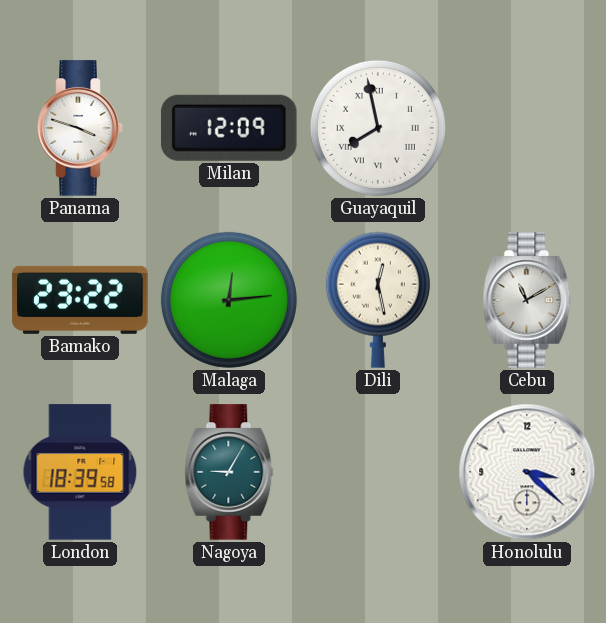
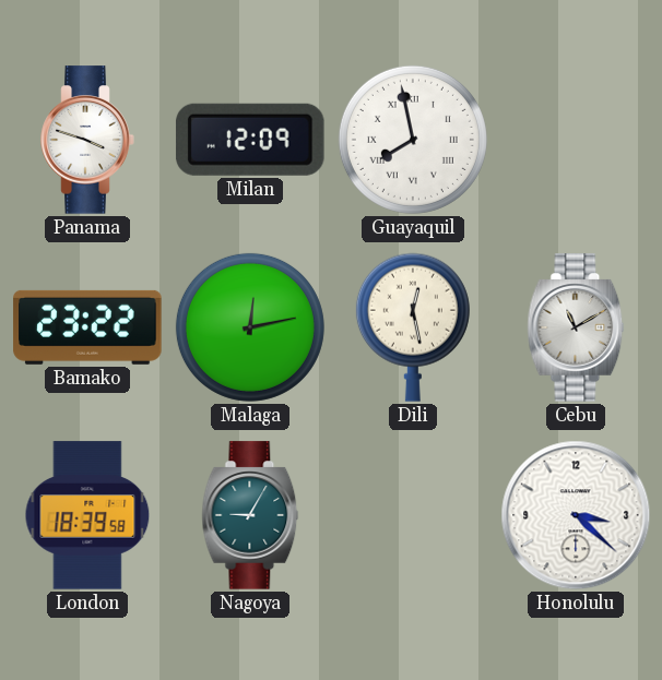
Malaga: 12:14 -> 12:13
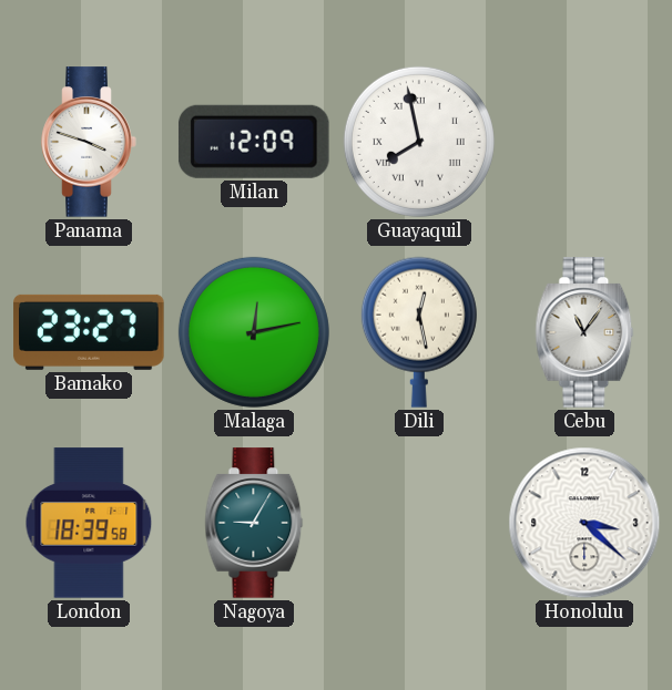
Bamako: 23:22 -> 23:27
Cebu: 11:10 -> 11:06
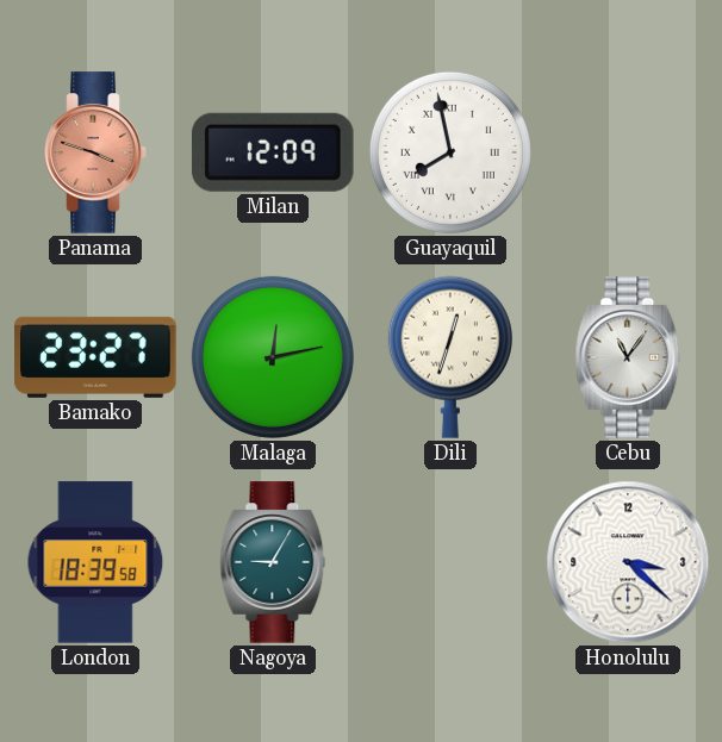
Panama dial: white -> salmon
Dili: 12:28 -> 12:33
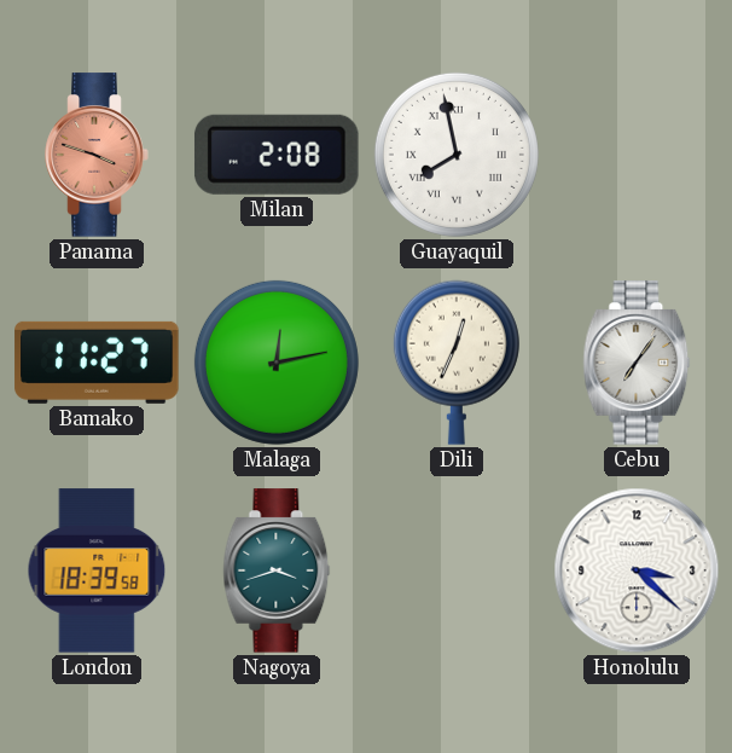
Milan: 12:09 -> 2:08
Bamako: 23:27 -> 11:27
Dili: 12:33 -> 12:34
Cebu: 11:06 -> 7:06
Nagoya: 9:05 -> 3:42
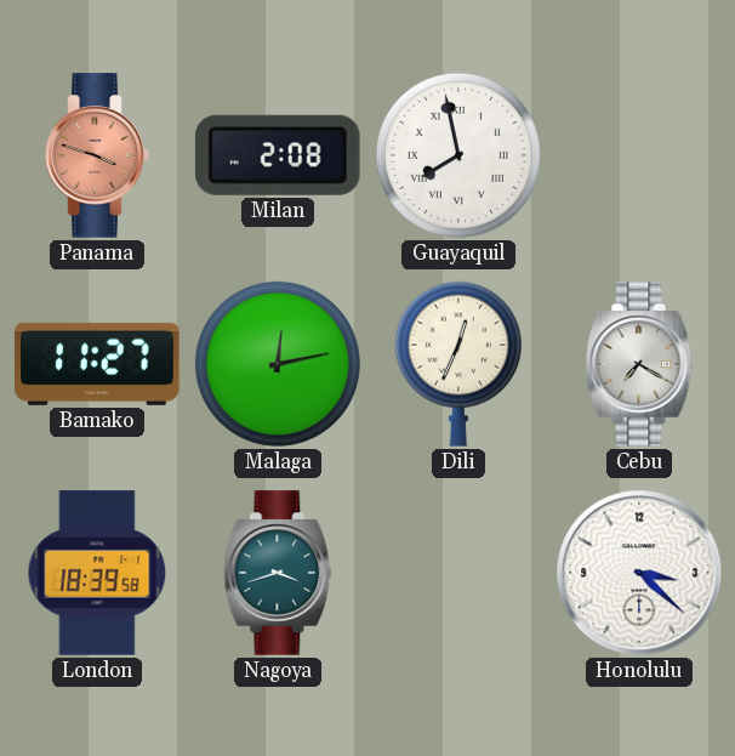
Cebu: 7:06 -> 7:20
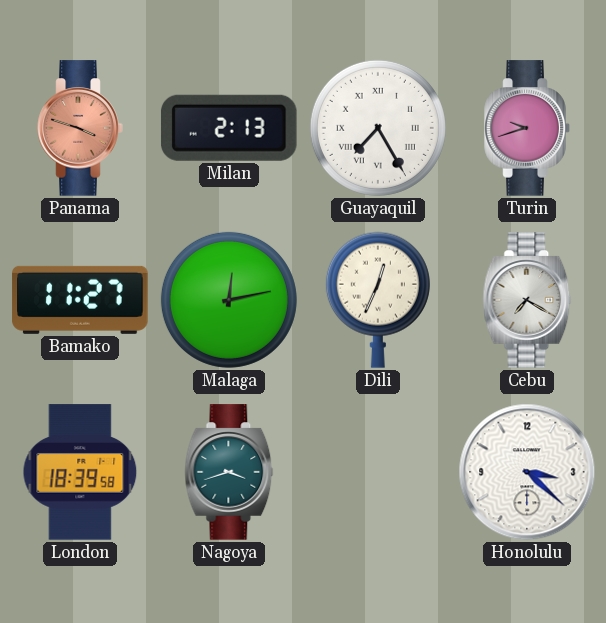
Milan: 2:08 -> 2:13
Guayaquil: 7:58 -> 7:25
Turin: none -> 9:42
